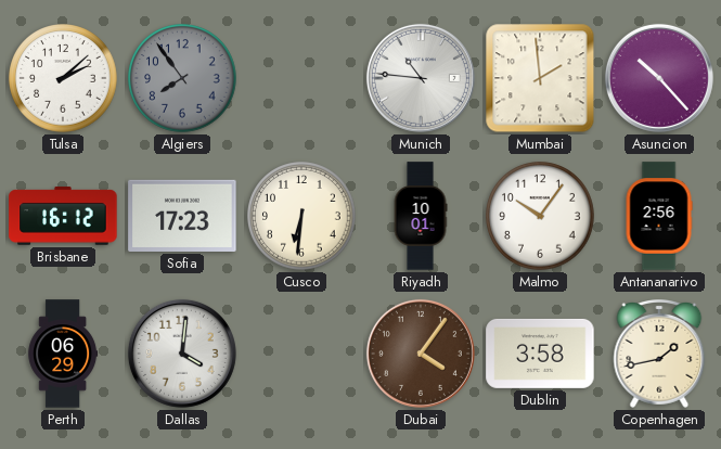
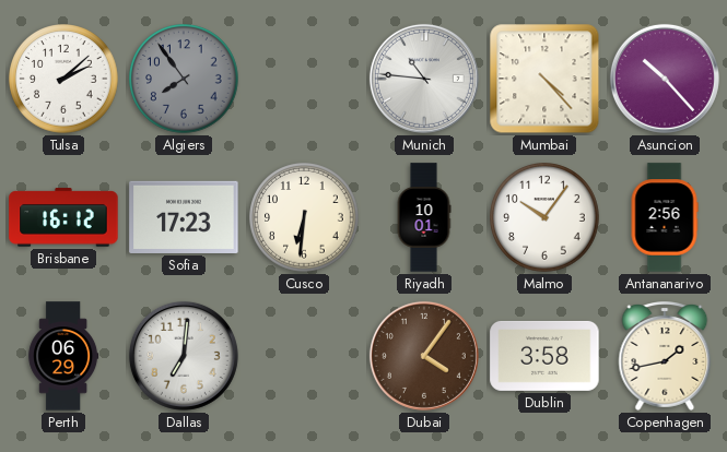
Mumbai: 1:59 -> 4:23
Dallas: 4:01 -> 7:01
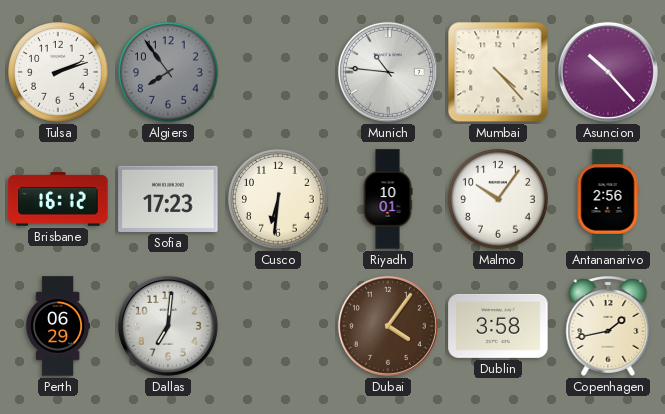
Tulsa: 2:08 -> 2:12
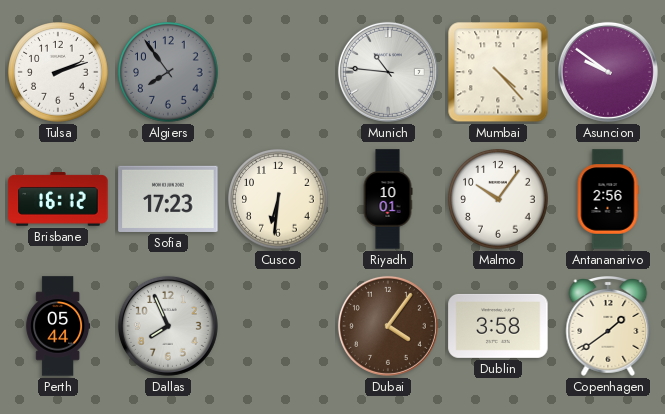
Asuncion: 10:23 -> 9:51
Perth: 06:29 -> 05:44
Dallas: 7:01 -> 7:56
Copenhagen: 1:43 -> 1:39
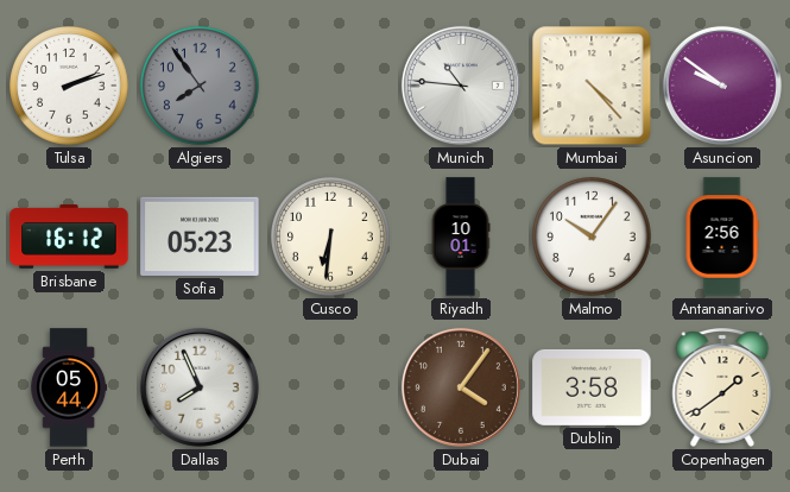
Sofia: 17:23 -> 05:23
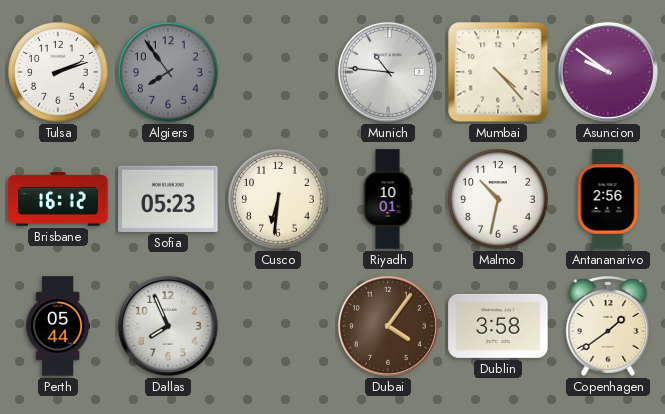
Malmo: 10:06 -> 10:32
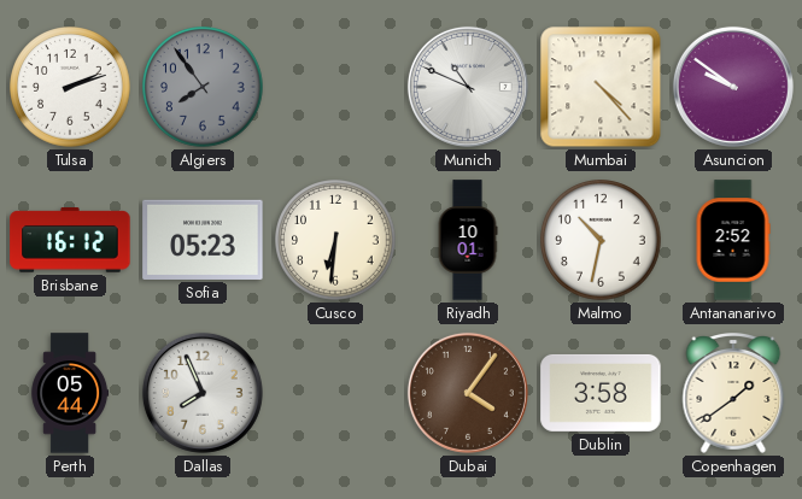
Munich: 10:46 -> 10:49
Antananarivo: 2:56 -> 2:52
